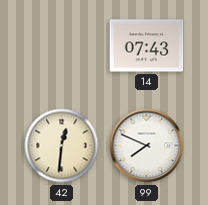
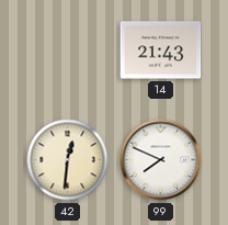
14: 07:43 -> 21:43
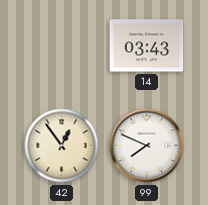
14: 21:43 -> 03:43
42: 12:31 -> 12:54
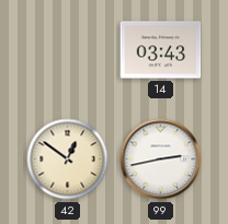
42: 12:54 -> 12:51
99: 7:49 -> 2:43
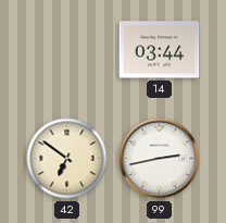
14: 03:43 -> 03:44
42: 12:51 -> 6:51
